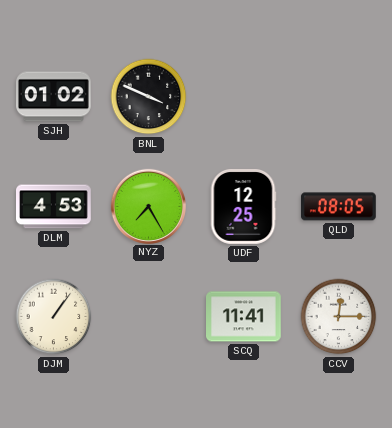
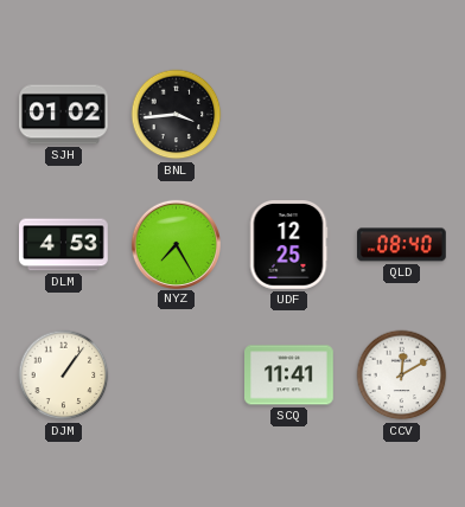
BNL: 3:49 -> 3:44
QLD: 08:05 -> 08:40
CCV: 12:15 -> 12:10
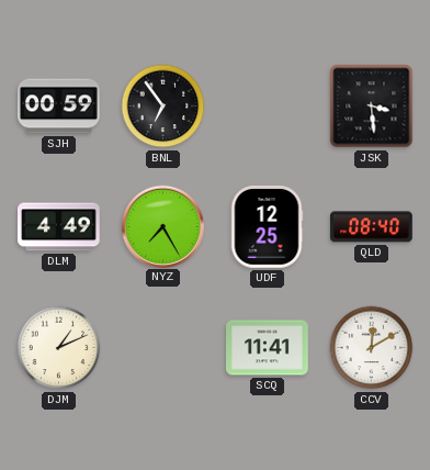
SJH: 01:02 -> 00:59
BNL: 3:44 -> 6:54
JSK: none -> 3:29
DLM: 4:53 -> 4:49
DJM: 1:06 -> 1:11
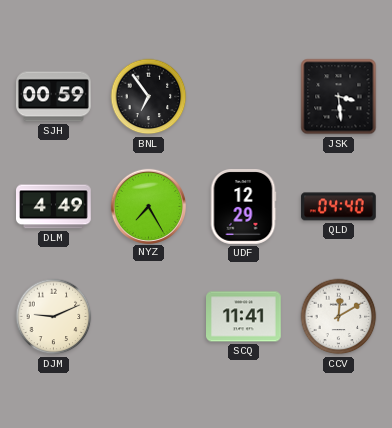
UDF: 12:25 -> 12:29
QLD: 08:40 -> 04:40
DJM: 1:11 -> 9:11
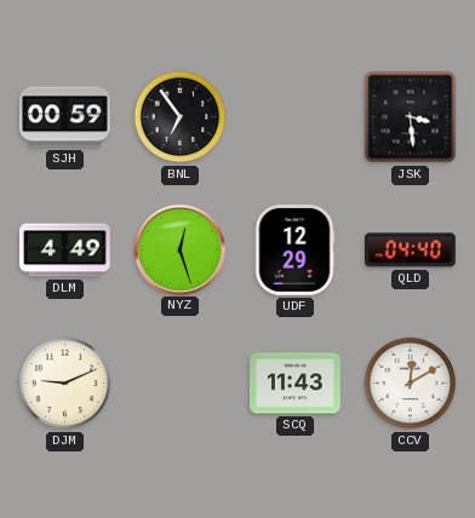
NYZ: 7:25 -> 12:27
SCQ: 11:41 -> 11:43
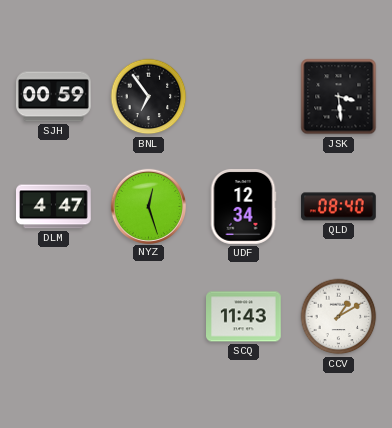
DLM: 4:49 -> 4:47
UDF: 12:29 -> 12:34
QLD: 04:40 -> 08:40
DJM: 9:11 -> none
CCV: 12:10 -> 1:10
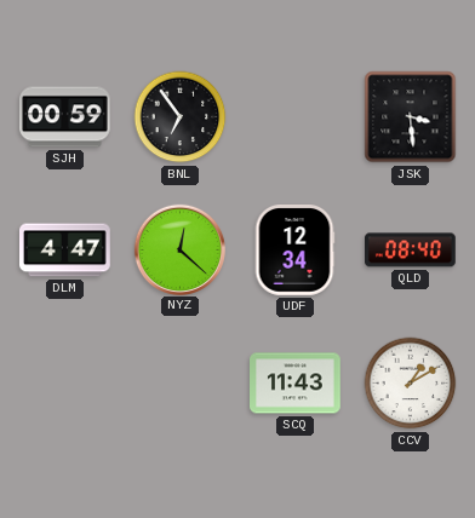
NYZ: 12:27 -> 12:22
